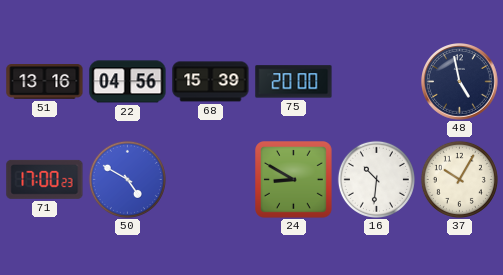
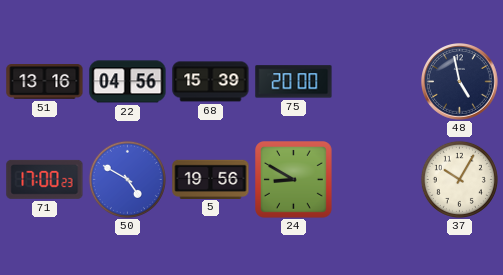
5: none -> 19:56
16: 10:31 -> none
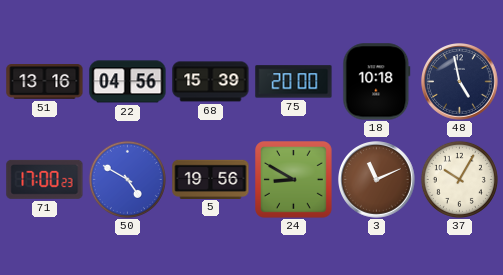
18: none -> 10:18
3: none -> 11:11
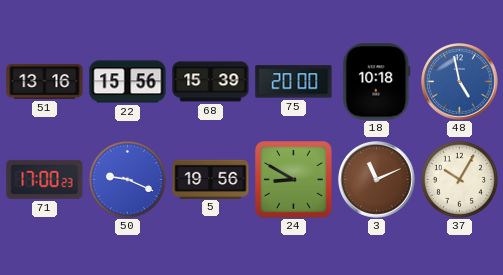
22: 04:56 -> 15:56
48 dial: navy -> blue
50: 4:50 -> 9:19
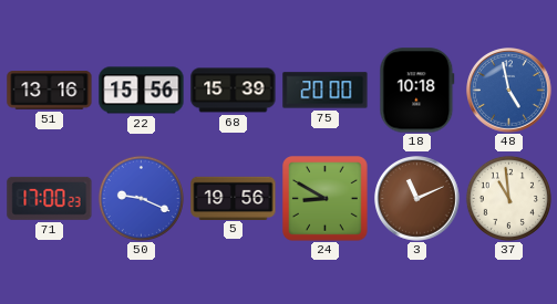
37: 10:05 -> 10:59
